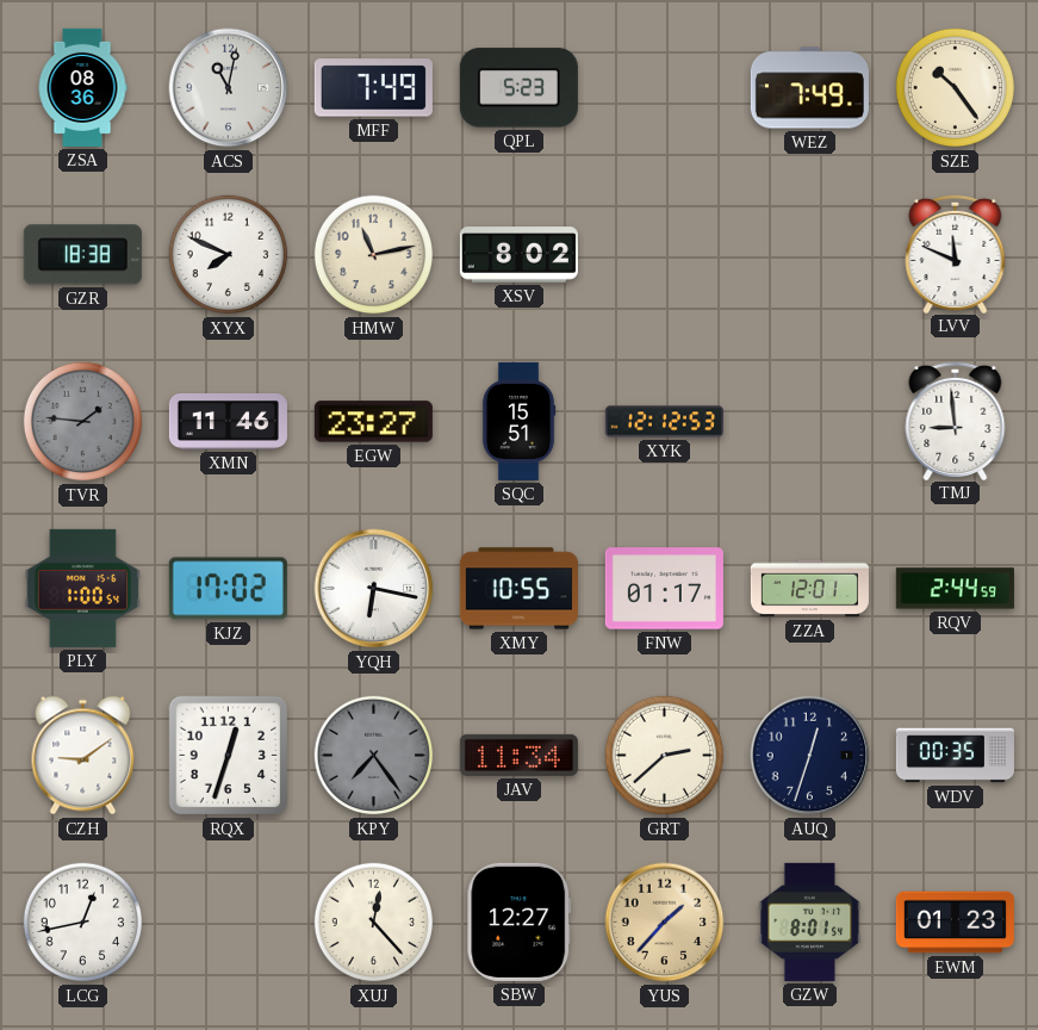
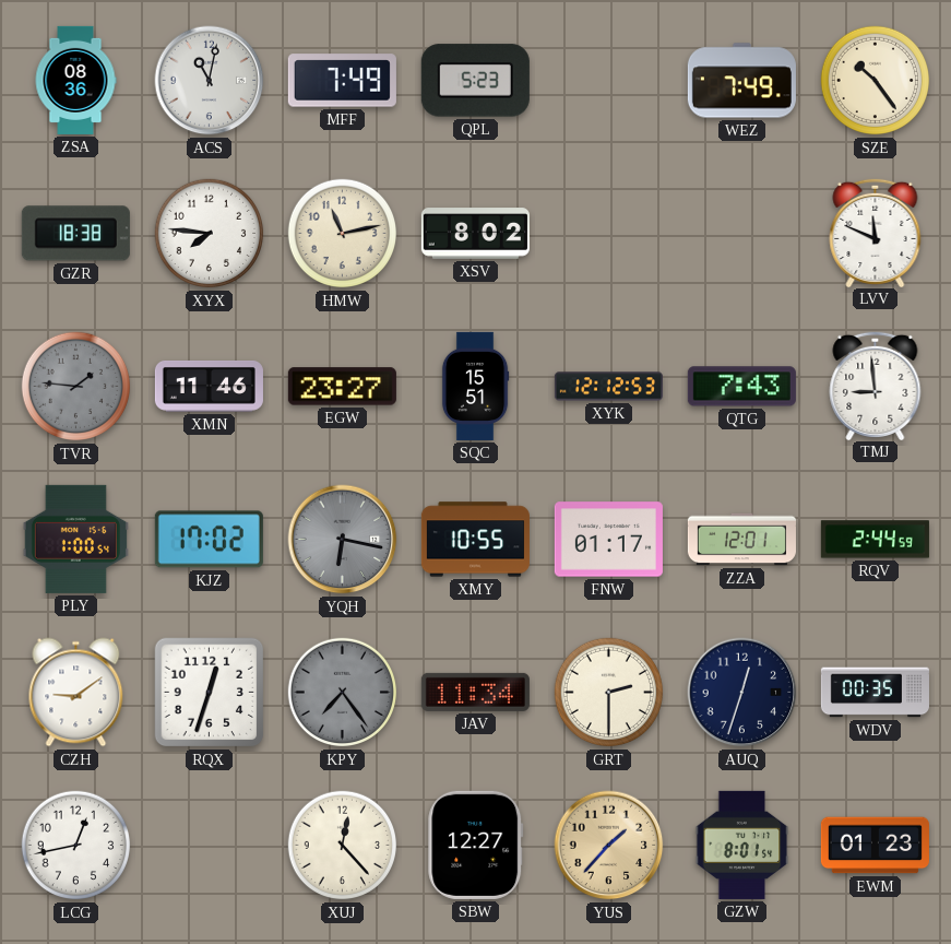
XYX: 7:49 -> 7:46
QTG: none -> 7:43
YQH dial: white -> grey
GRT: 2:38 -> 2:30
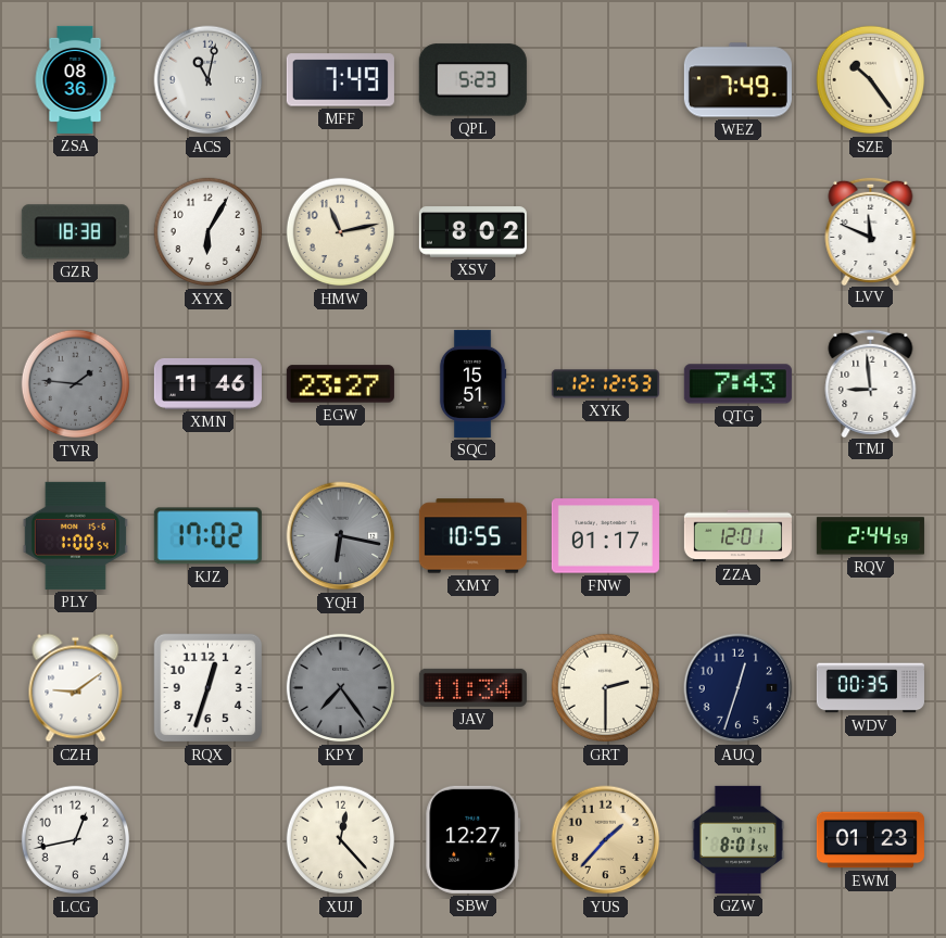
XYX: 7:46 -> 6:05
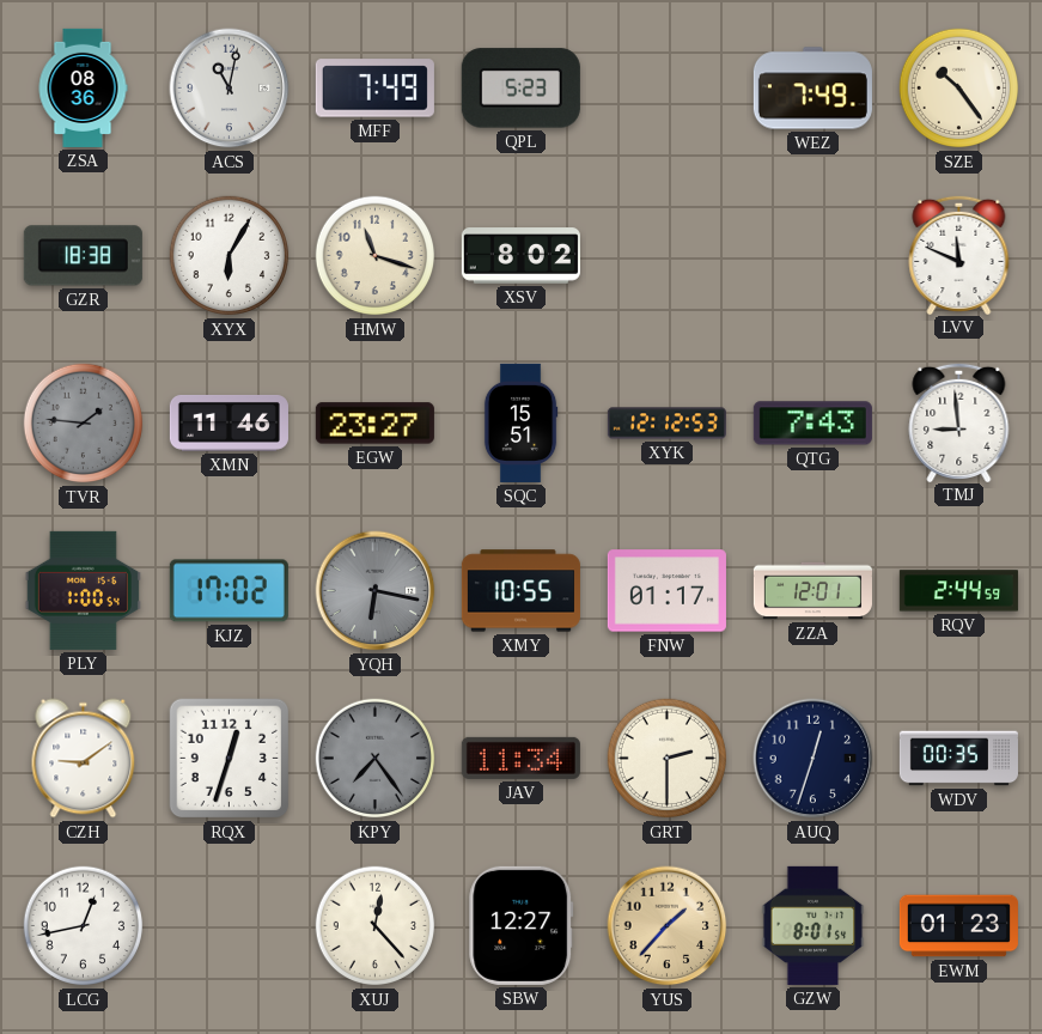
HMW: 11:13 -> 11:18
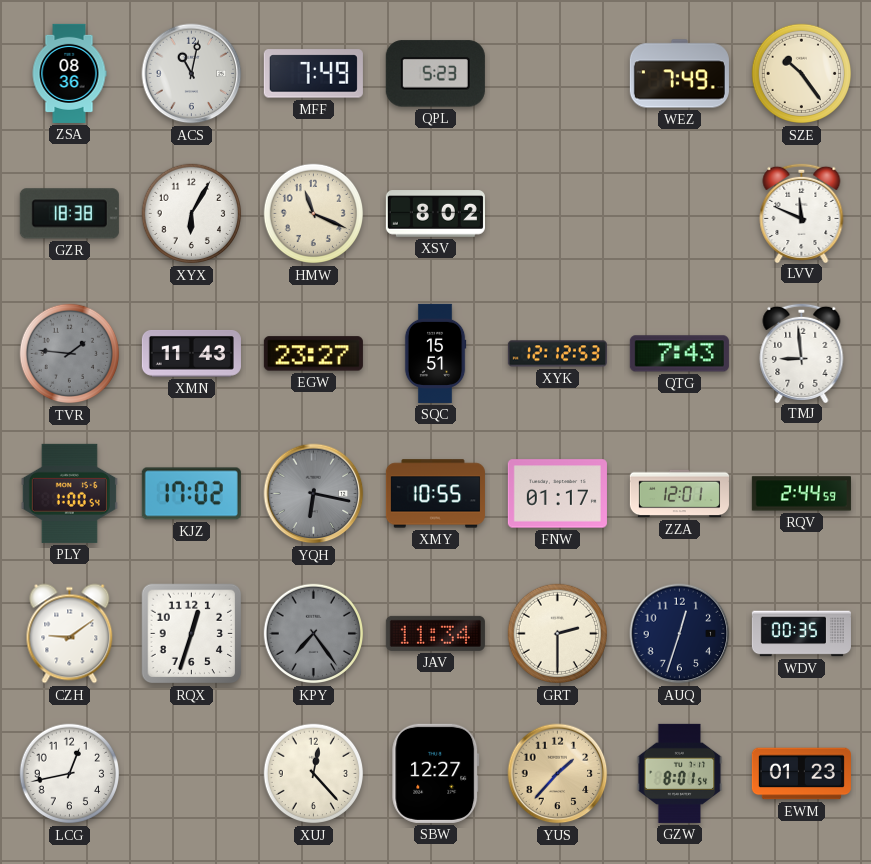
HMW: 11:18 -> 11:19
XMN: 11:46 -> 11:43
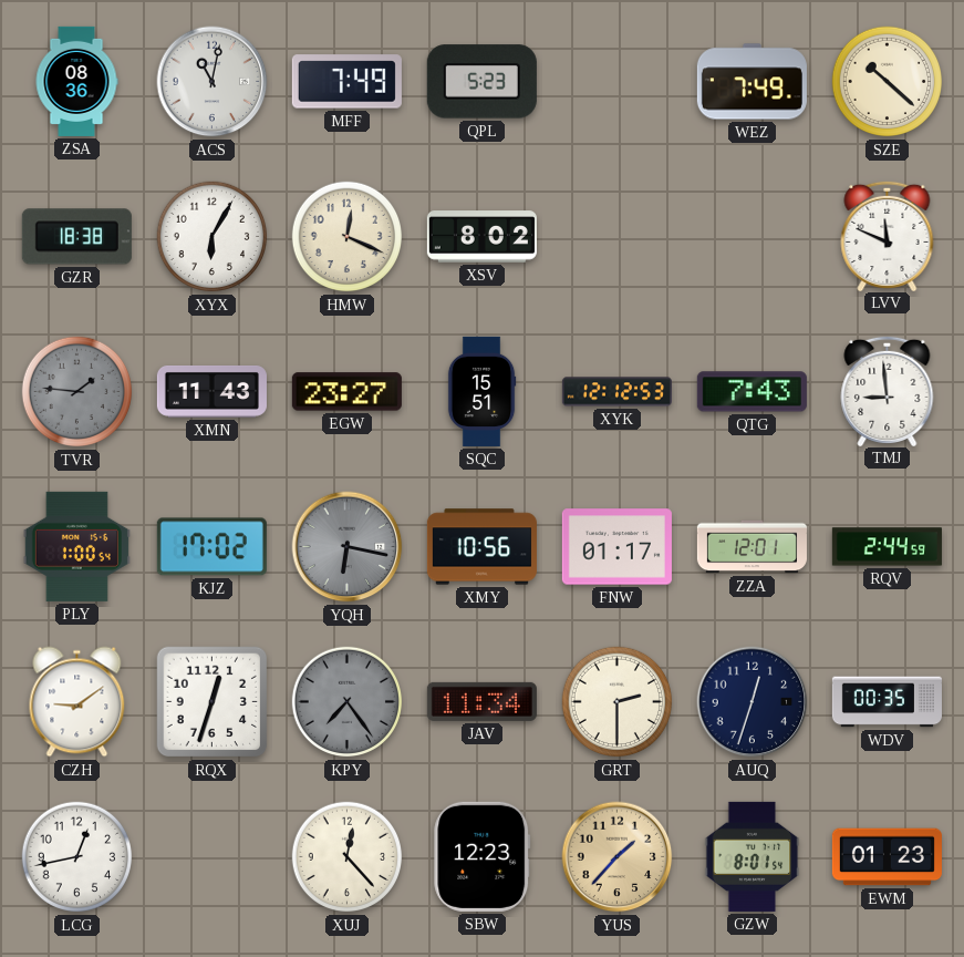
SZE: 10:24 -> 10:22
HMW: 11:19 -> 12:19
XMY: 10:55 -> 10:56
SBW: 12:27 -> 12:23
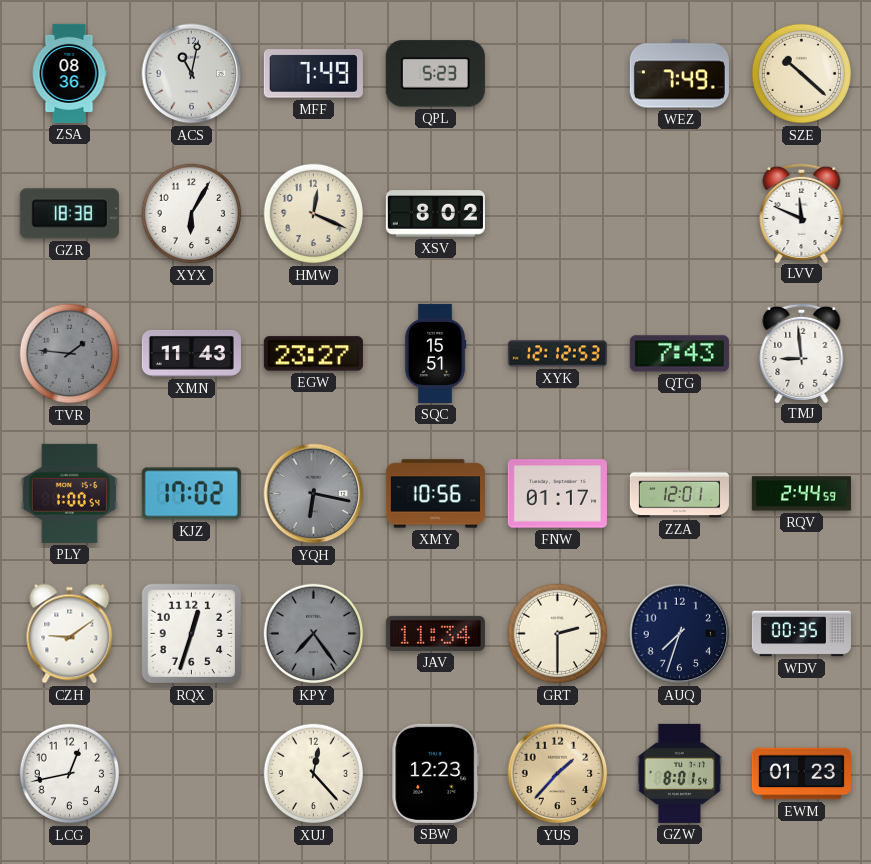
AUQ: 12:33 -> 7:33
